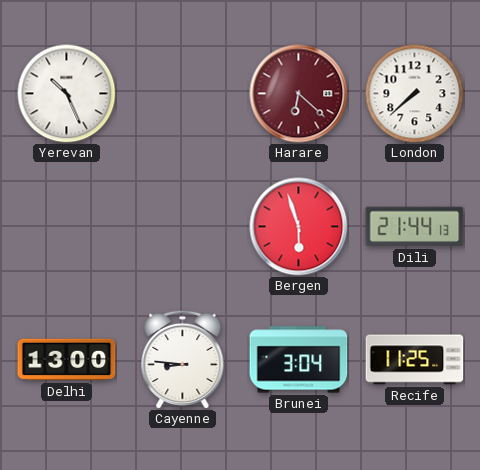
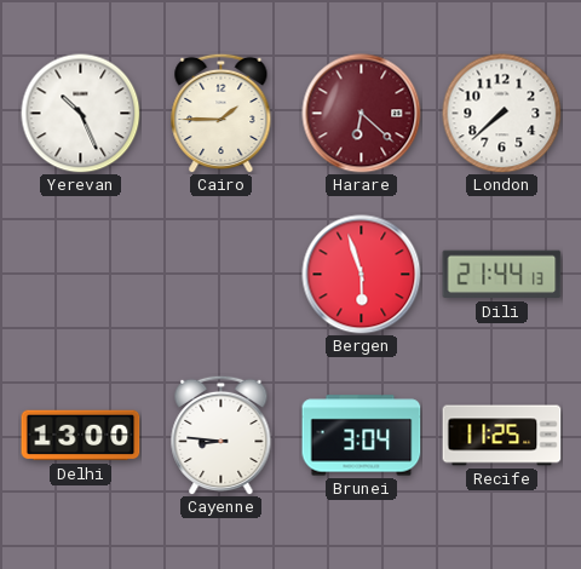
Cairo: none -> 1:45
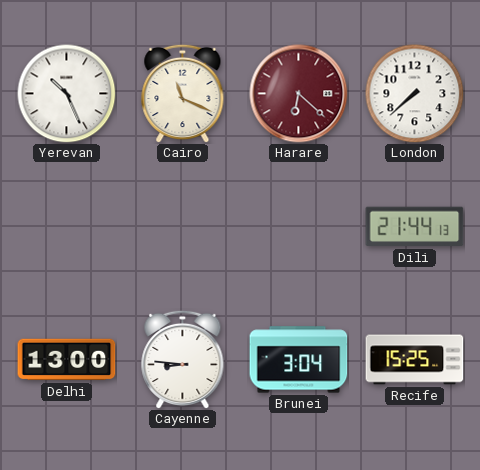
Cairo: 1:45 -> 11:19
Bergen: 5:57 -> none
Recife: 11:25 -> 15:25
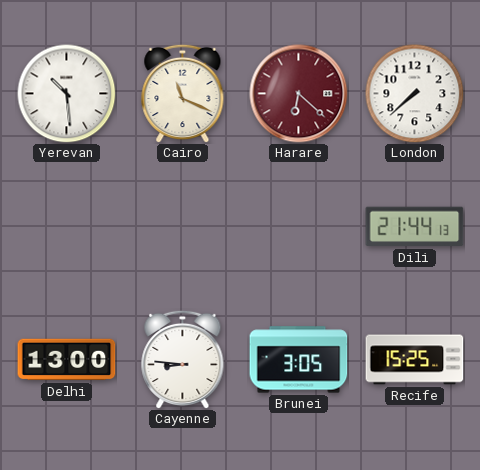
Yerevan: 10:26 -> 10:29
Brunei: 3:04 -> 3:05
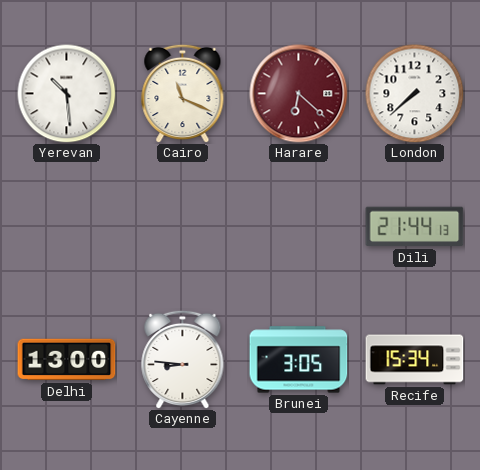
Recife: 15:25 -> 15:34
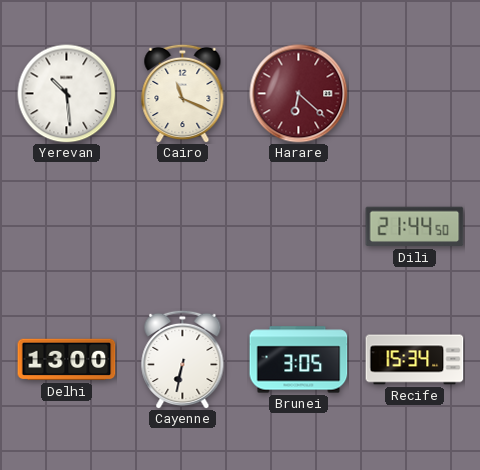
London: 7:38 -> none
Dili: 21:44:13 -> 21:44:50
Cayenne: 8:46 -> 6:32
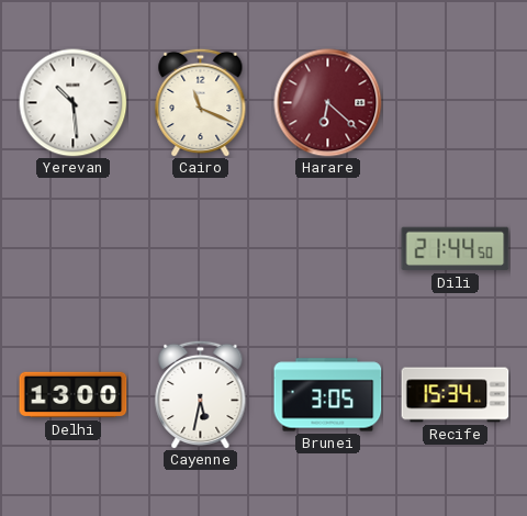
Cayenne: 6:32 -> 5:32
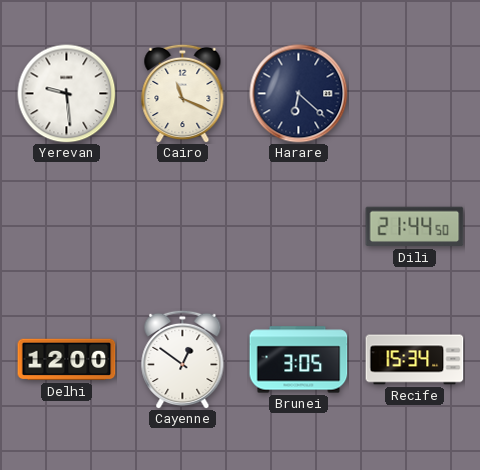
Yerevan: 10:29 -> 9:29
Harare dial: burgundy -> navy
Delhi: 13:00 -> 12:00
Cayenne: 5:32 -> 12:51
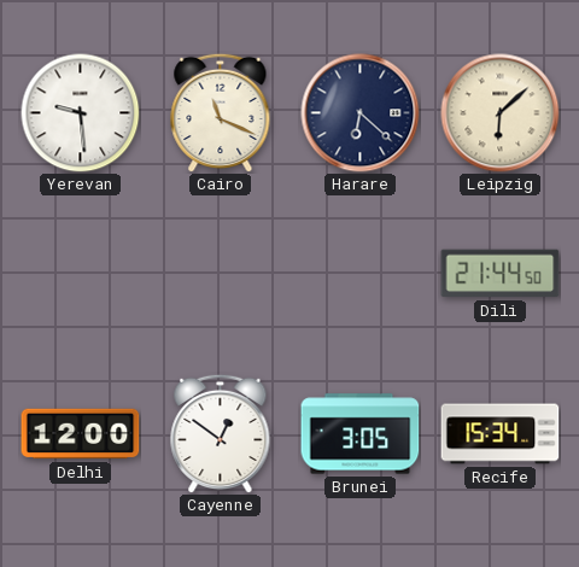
Leipzig: none -> 6:08
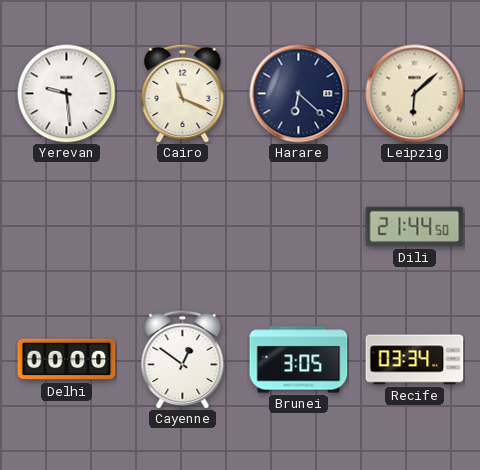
Delhi: 12:00 -> 00:00
Recife: 15:34 -> 03:34
